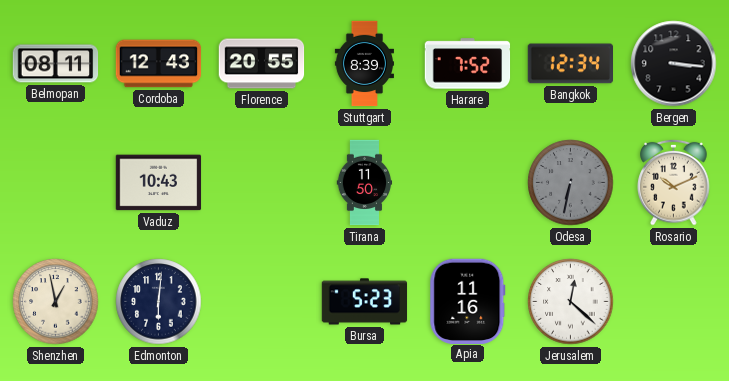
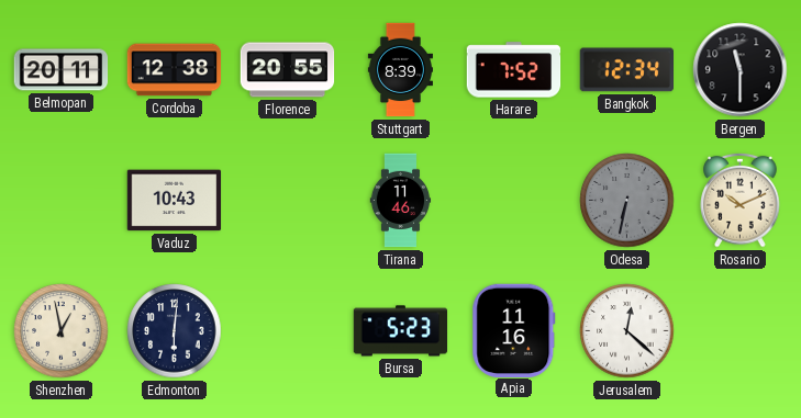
Belmopan: 08:11 -> 20:11
Cordoba: 12:43 -> 12:38
Bergen: 3:16 -> 11:30
Tirana: 11:50 -> 11:46
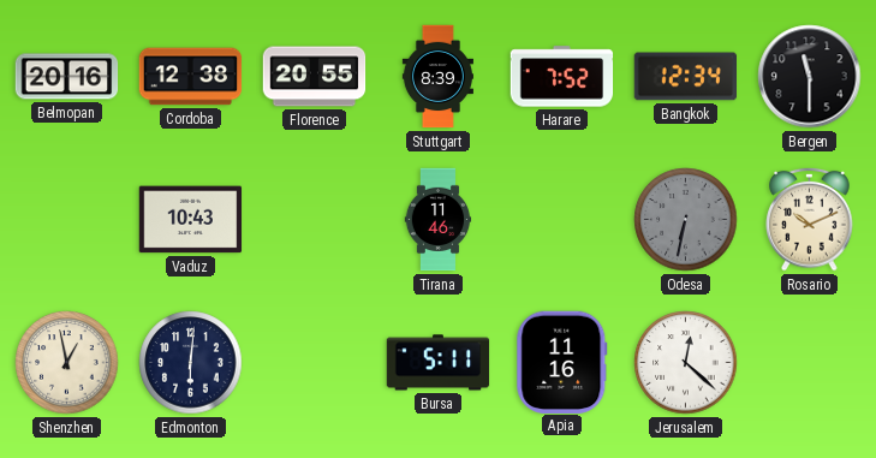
Belmopan: 20:11 -> 20:16
Bursa: 5:23 -> 5:11
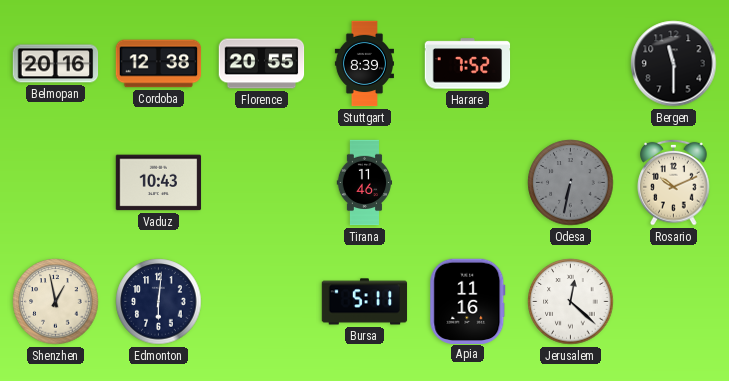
Bangkok: 12:34 -> none
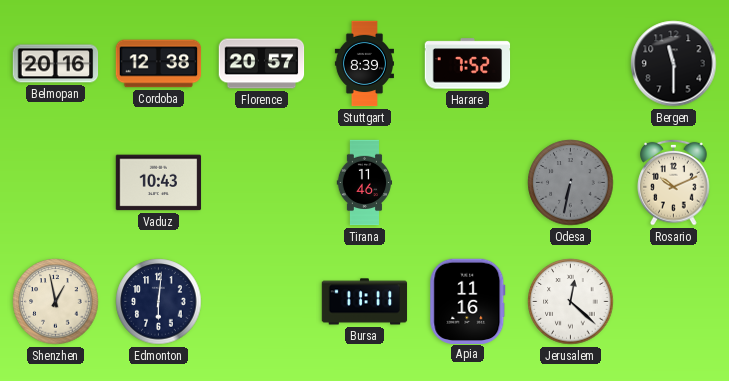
Florence: 20:55 -> 20:57
Bursa: 5:11 -> 11:11
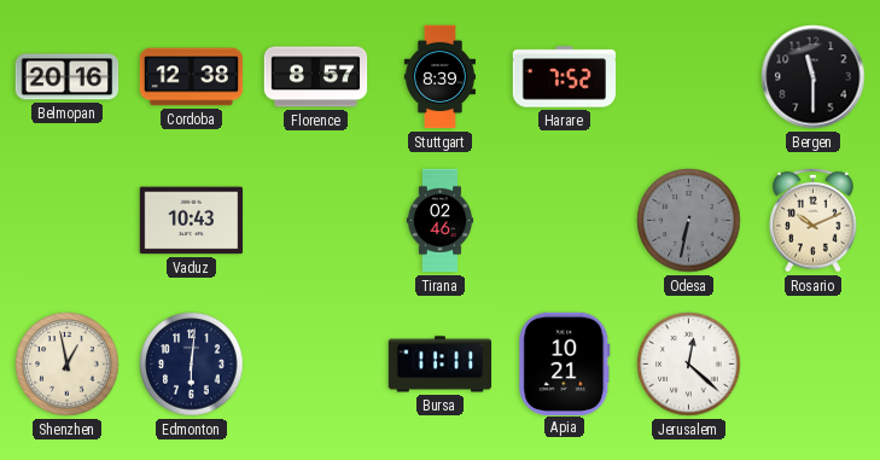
Florence: 20:57 -> 8:57
Tirana: 11:46 -> 02:46
Apia: 11:16 -> 10:21
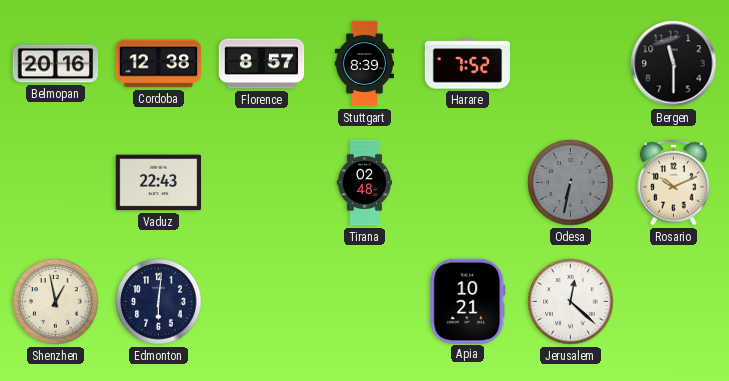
Vaduz: 10:43 -> 22:43
Tirana: 02:46 -> 02:48
Bursa: 11:11 -> none
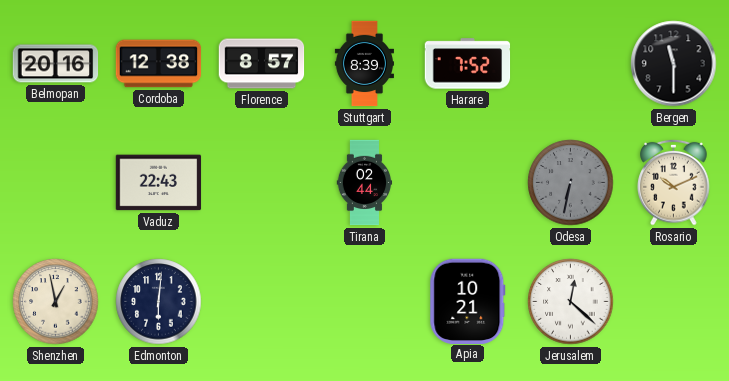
Tirana: 02:48 -> 02:44
